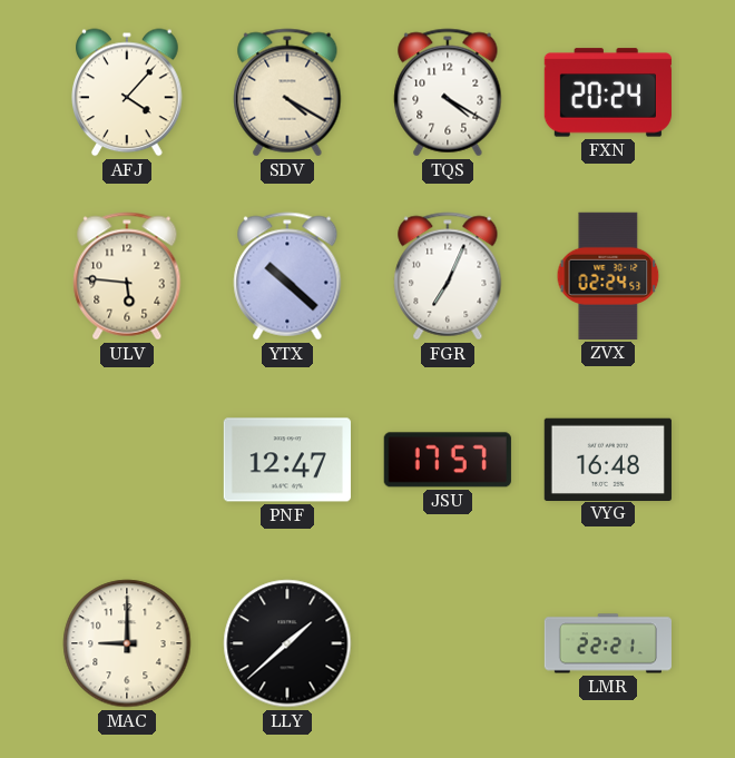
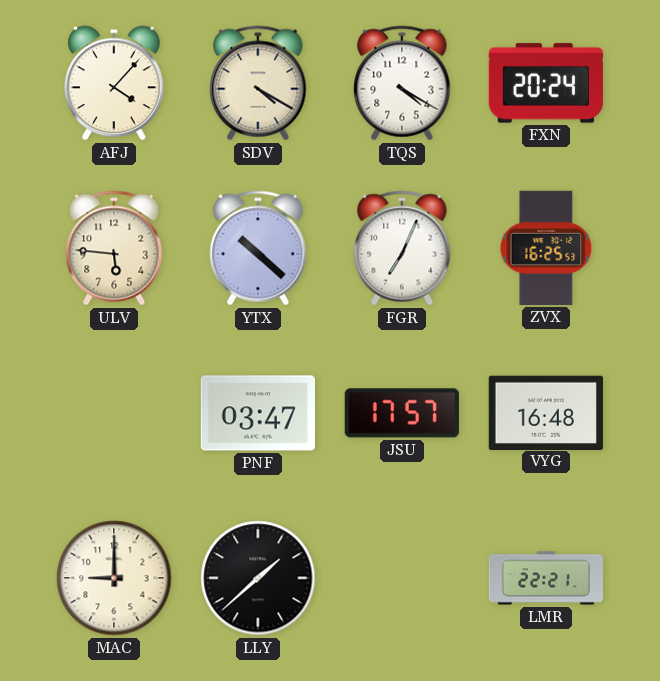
ZVX: 02:24 -> 16:25
PNF: 12:47 -> 03:47
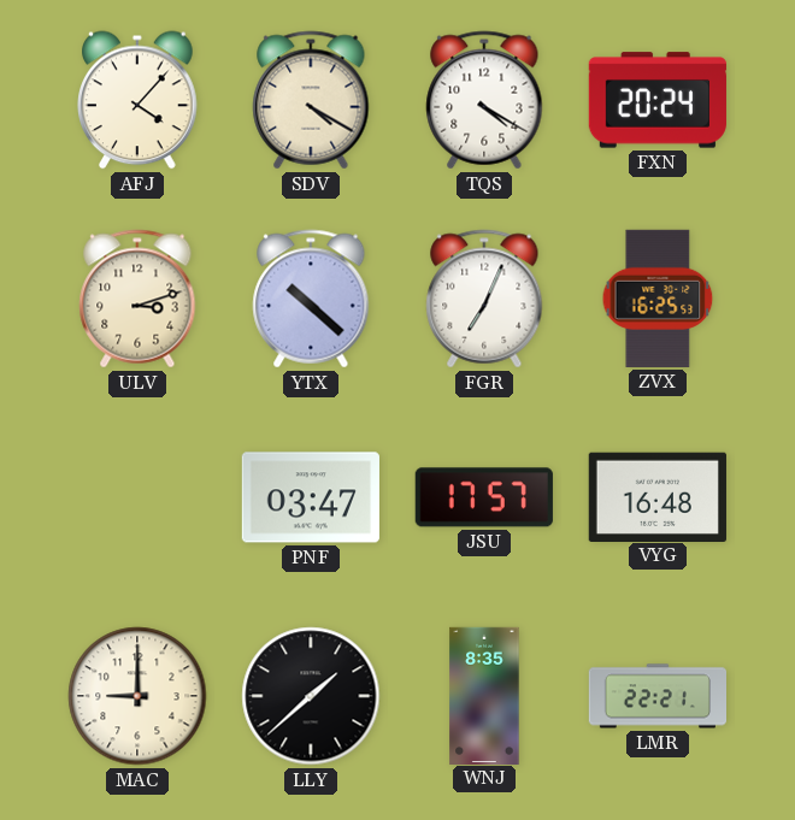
ULV: 5:46 -> 3:12
WNJ: none -> 8:35
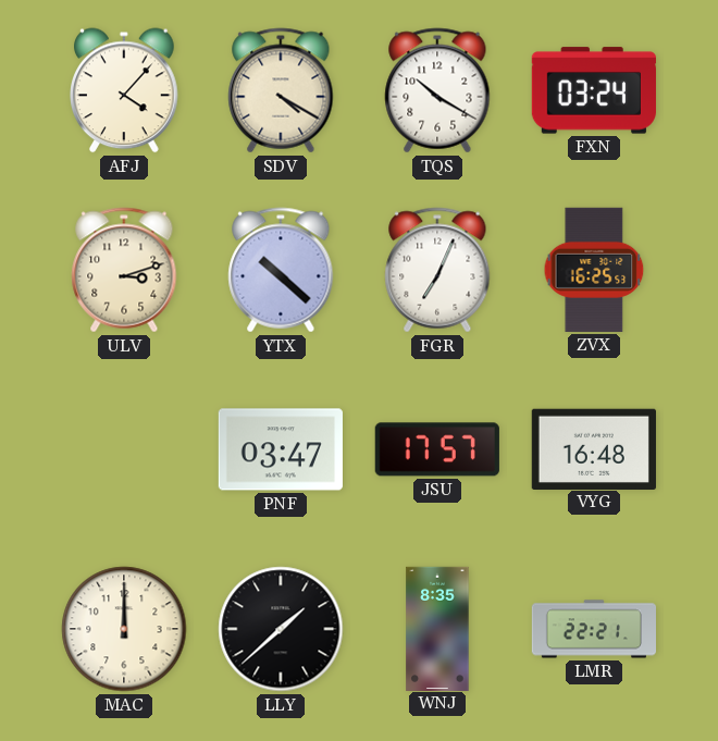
TQS: 4:20 -> 10:20
FXN: 20:24 -> 03:24
MAC: 9:00 -> 12:00
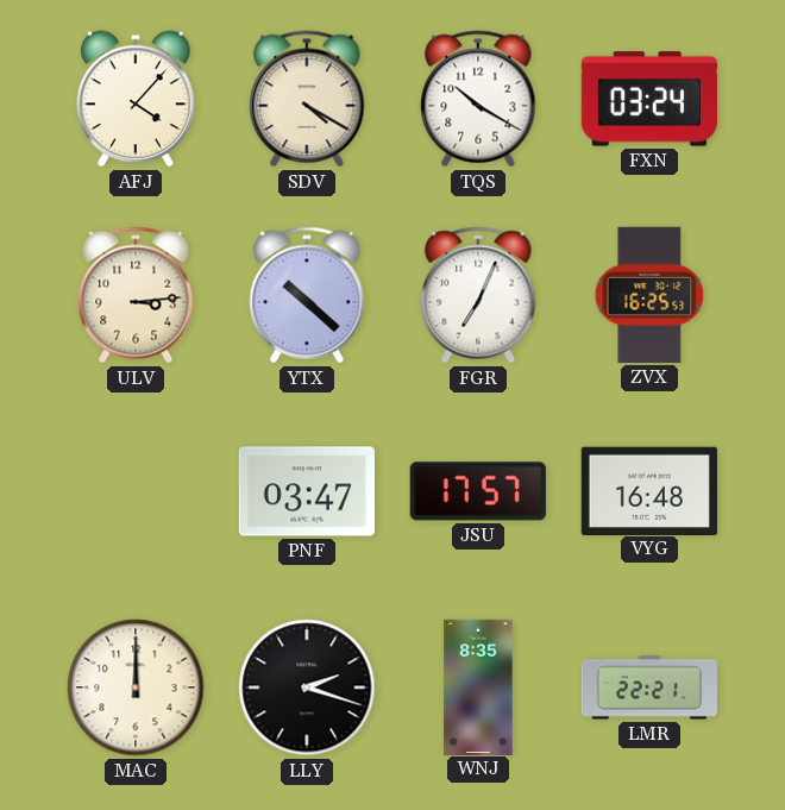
ULV: 3:12 -> 3:14
LLY: 1:38 -> 2:18
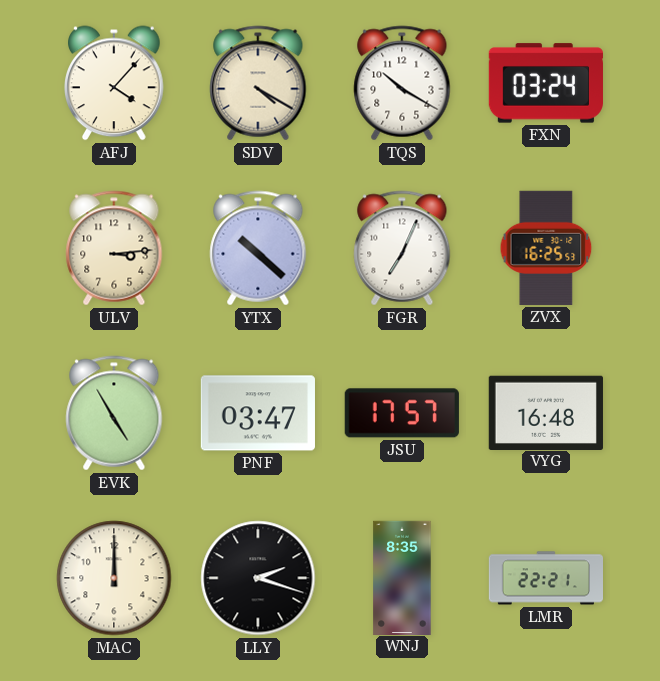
EVK: none -> 4:55
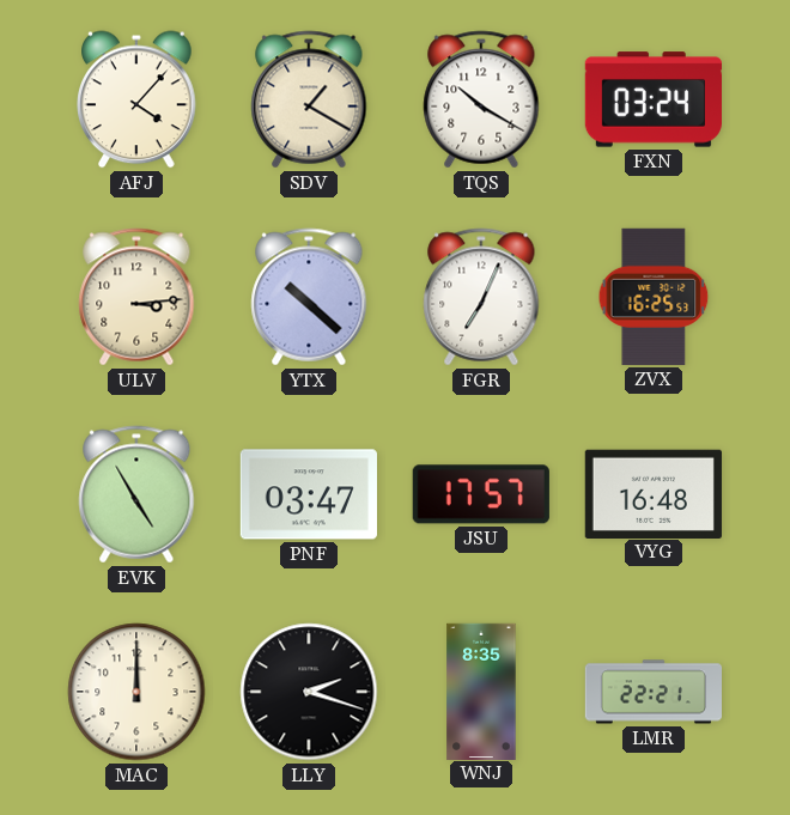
SDV: 4:20 -> 1:20
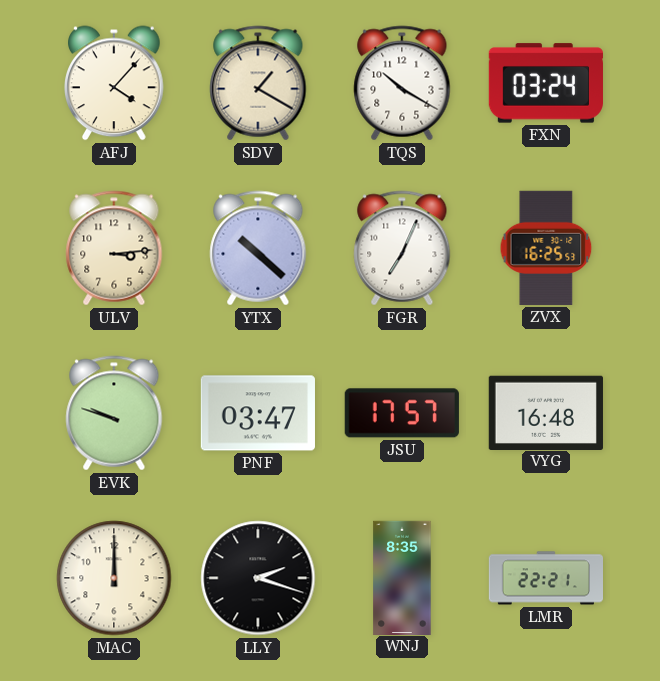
EVK: 4:55 -> 9:48
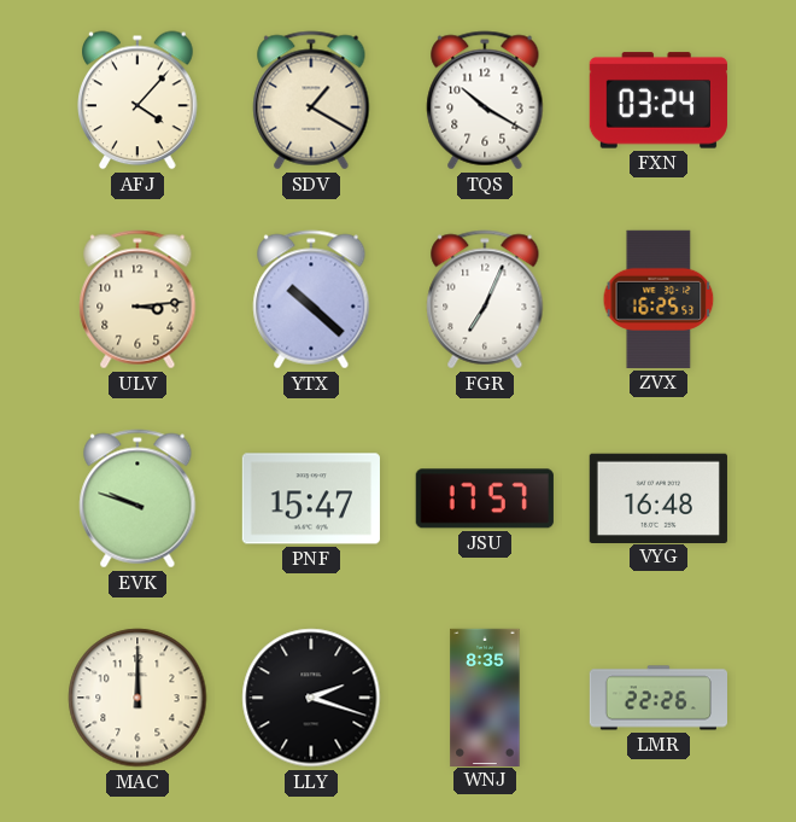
PNF: 03:47 -> 15:47
LMR: 22:21 -> 22:26
